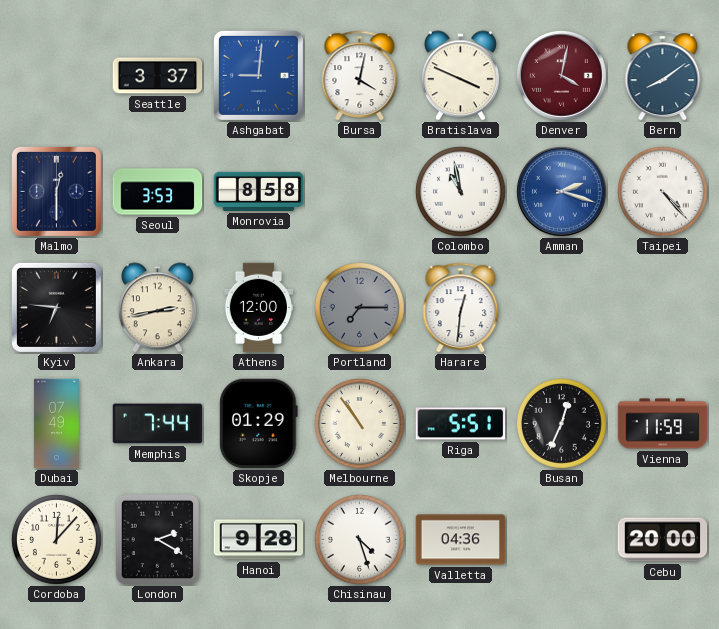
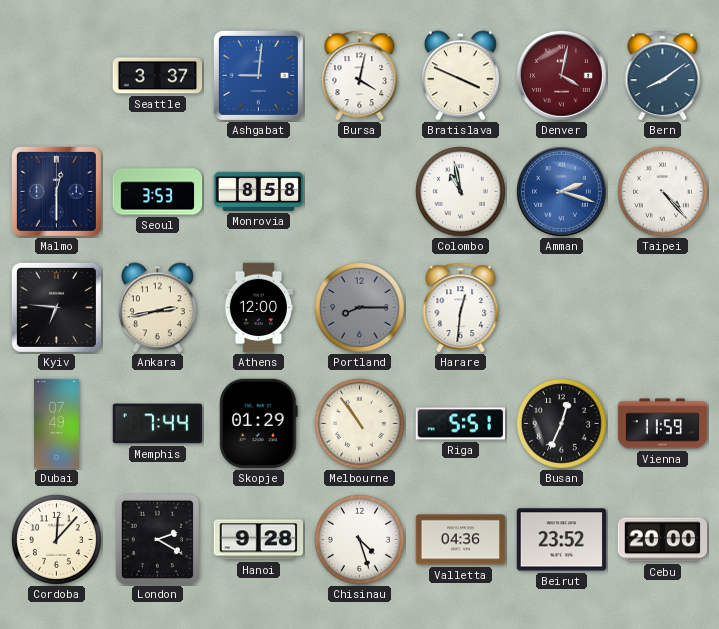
Portland: 7:15 -> 8:15
Beirut: none -> 23:52
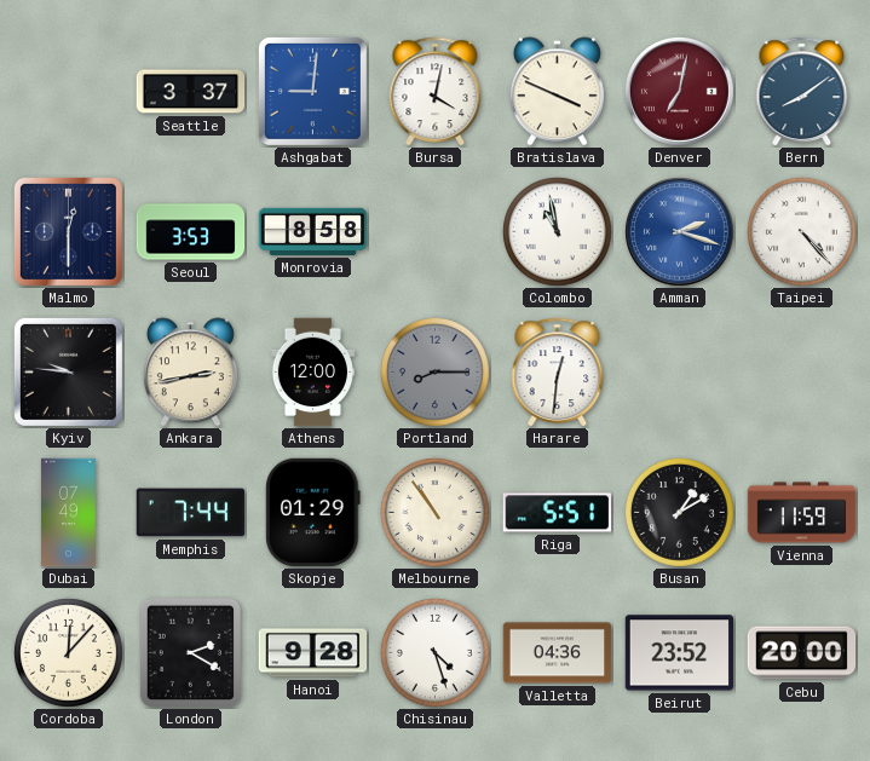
Denver: 4:02 -> 7:02
Kyiv: 6:46 -> 9:46
Busan: 12:34 -> 1:10
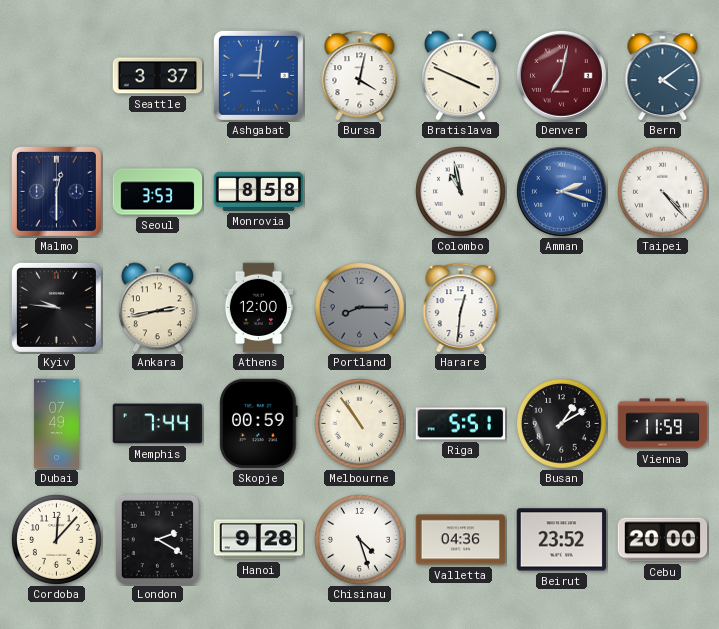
Bern: 8:09 -> 4:09
Skopje: 01:29 -> 00:59
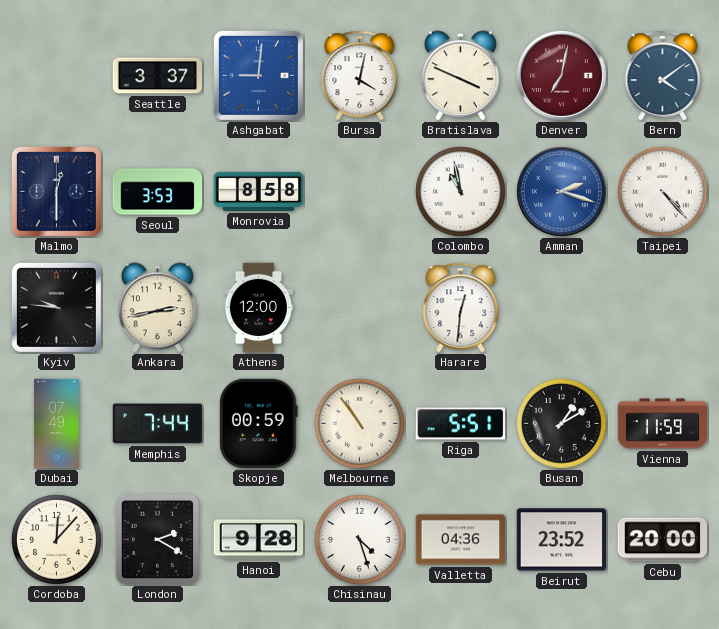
Portland: 8:15 -> none
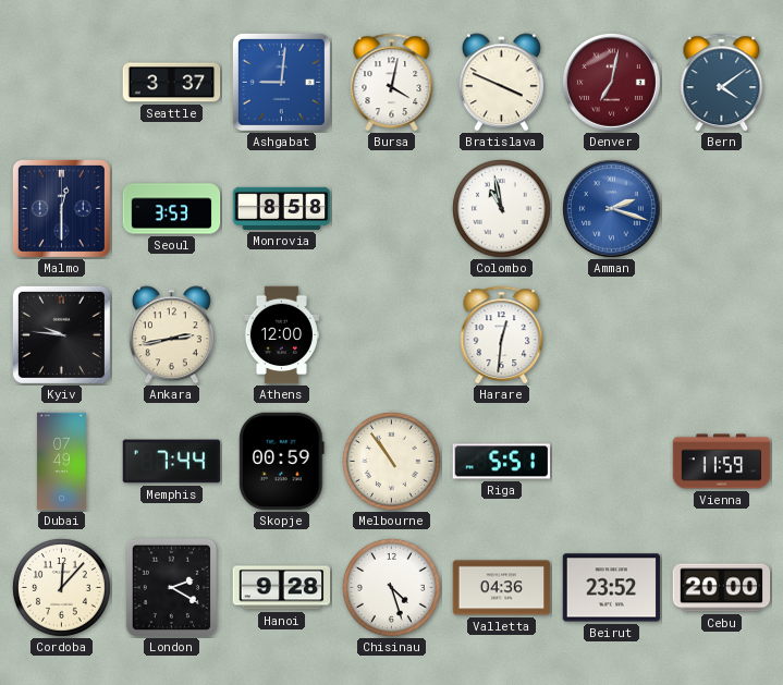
Taipei: 4:23 -> none
Busan: 1:10 -> none
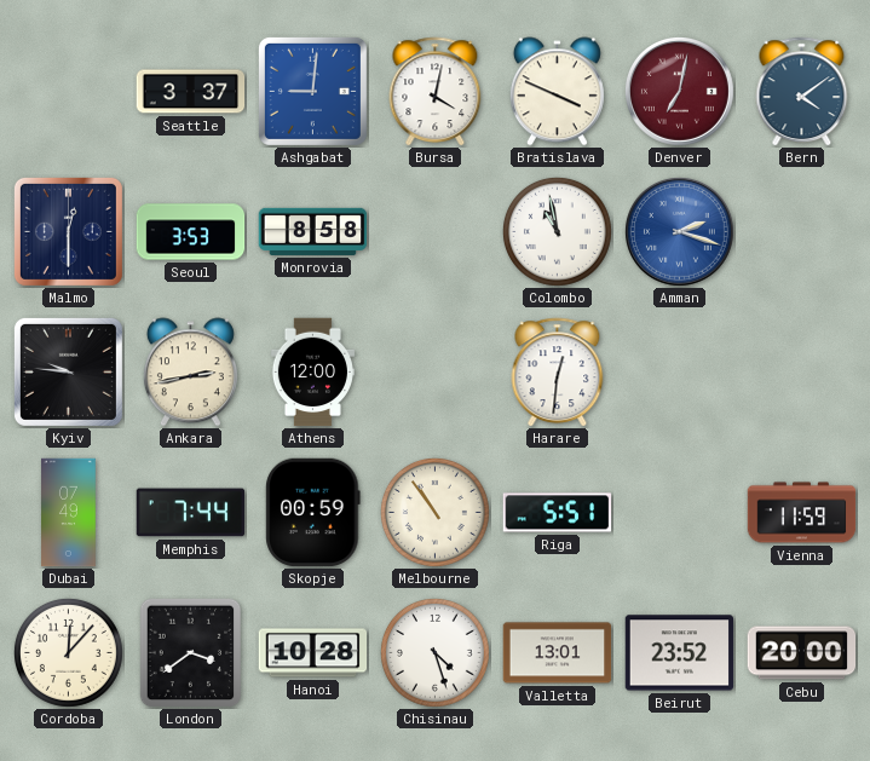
London: 2:20 -> 3:39
Hanoi: 9:28 -> 10:28
Valletta: 04:36 -> 13:01
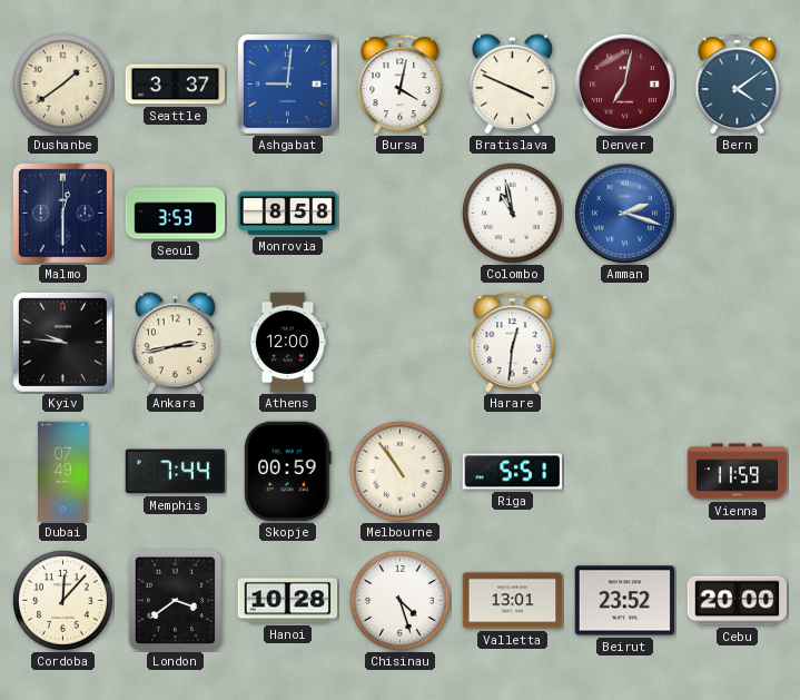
Dushanbe: none -> 1:39
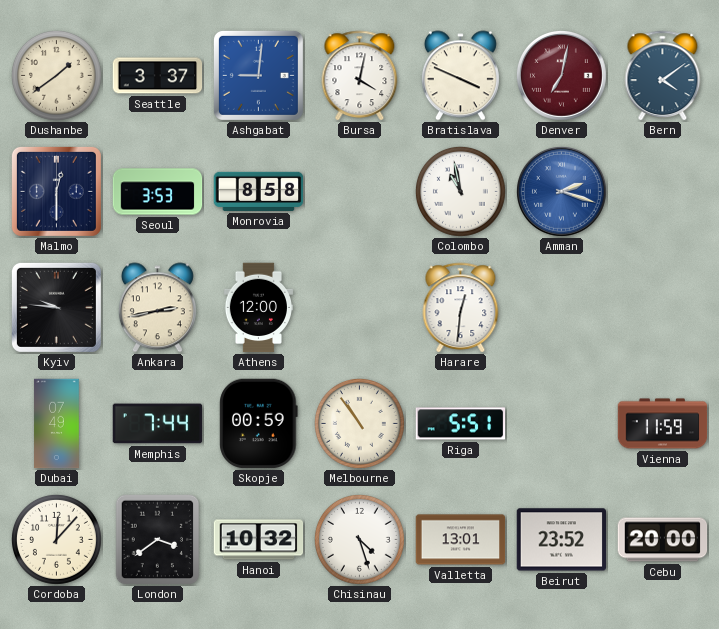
Hanoi: 10:28 -> 10:32
